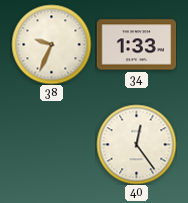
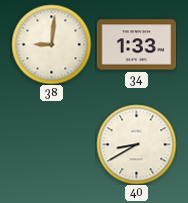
38: 9:34 -> 9:01
40: 12:24 -> 8:40
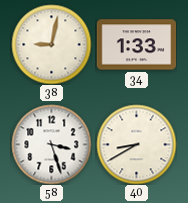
38: 9:01 -> 9:02
58: none -> 3:27
